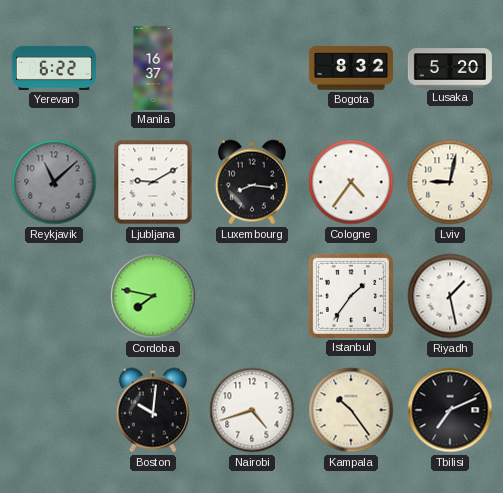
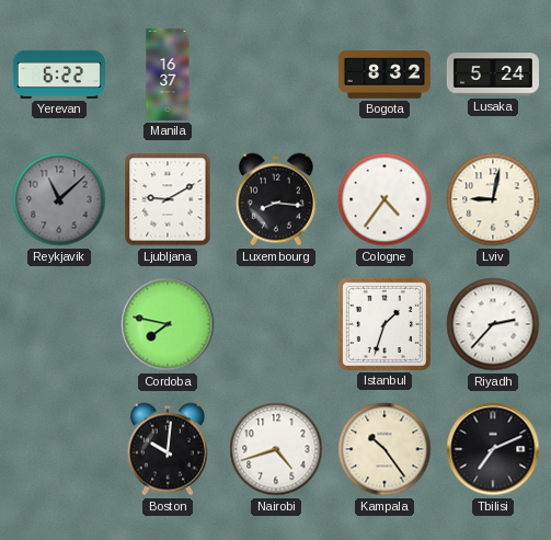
Lusaka: 5:20 -> 5:24
Istanbul: 1:36 -> 1:33
Riyadh: 1:28 -> 2:37
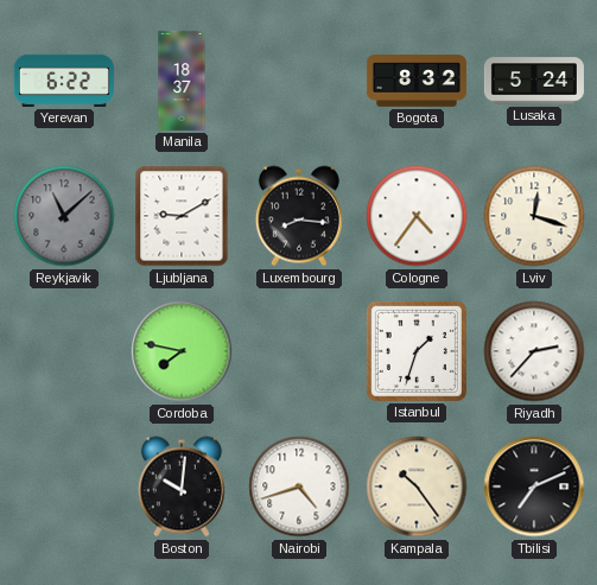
Manila: 16:37 -> 18:37
Lviv: 9:02 -> 12:18
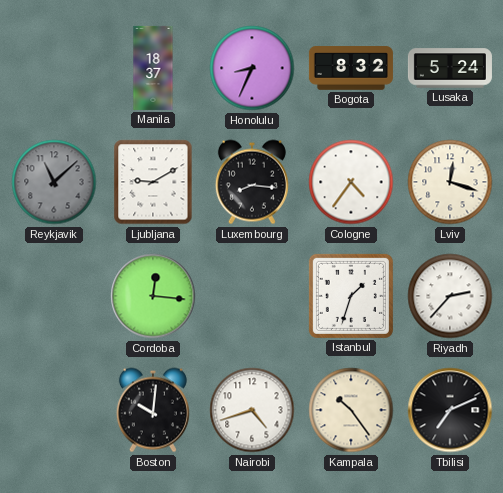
Yerevan: 6:22 -> none
Honolulu: none -> 8:34
Cordoba: 7:47 -> 12:16
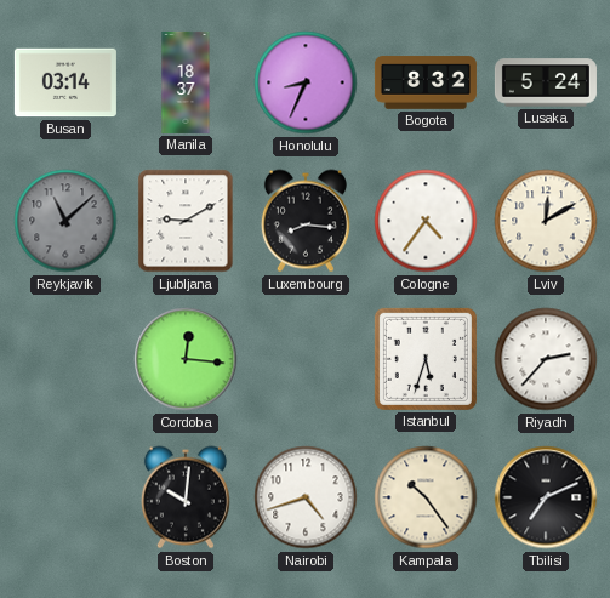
Busan: none -> 03:14
Lviv: 12:18 -> 12:10
Istanbul: 1:33 -> 5:33
